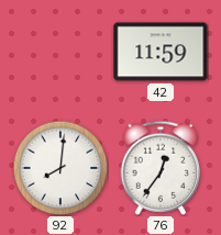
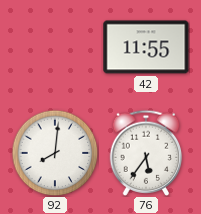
42: 11:59 -> 11:55
76: 12:36 -> 5:36
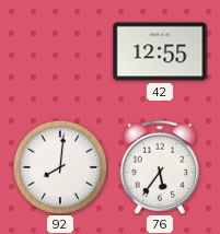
42: 11:55 -> 12:55
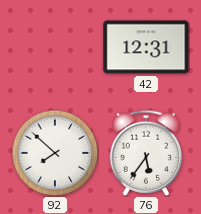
42: 12:55 -> 12:31
92: 8:01 -> 7:52
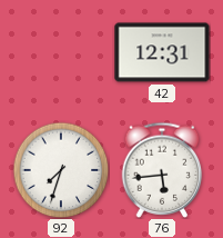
92: 7:52 -> 7:33
76: 5:36 -> 5:44
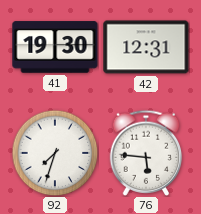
41: none -> 19:30
76: 5:44 -> 5:46
